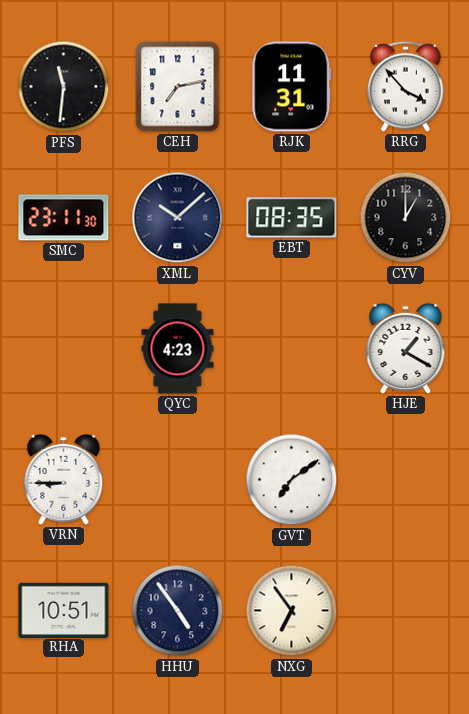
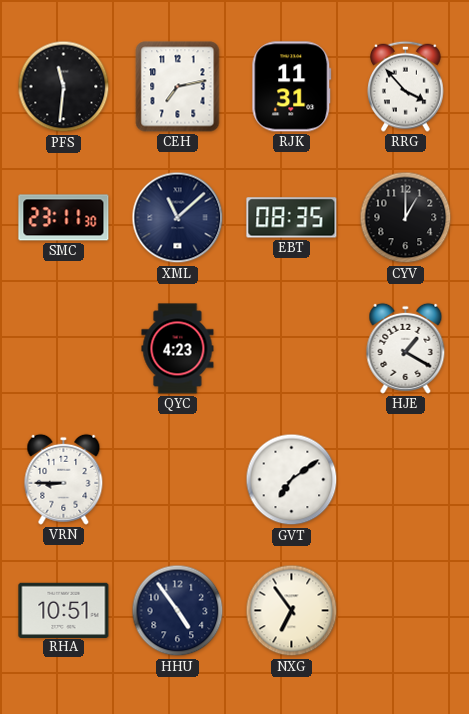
XML: 10:08 -> 11:08
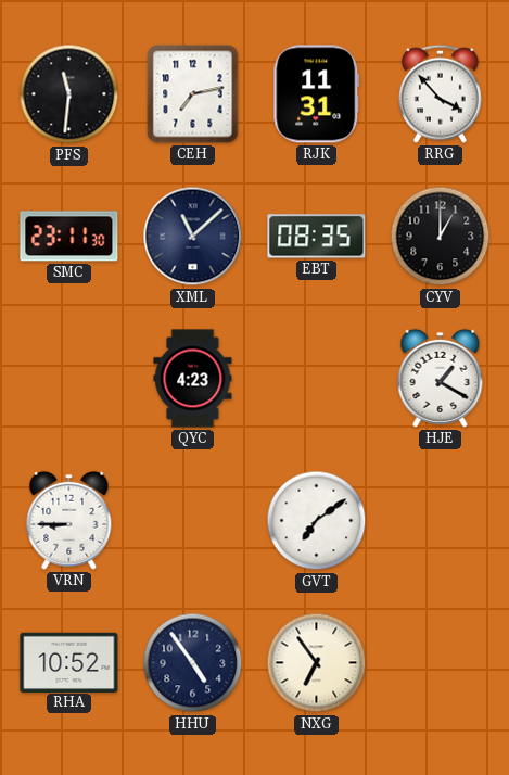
RHA: 10:51 -> 10:52
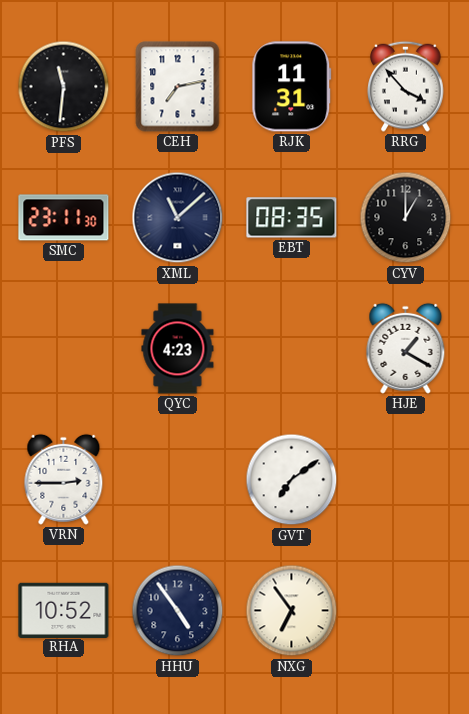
VRN: 8:45 -> 2:45
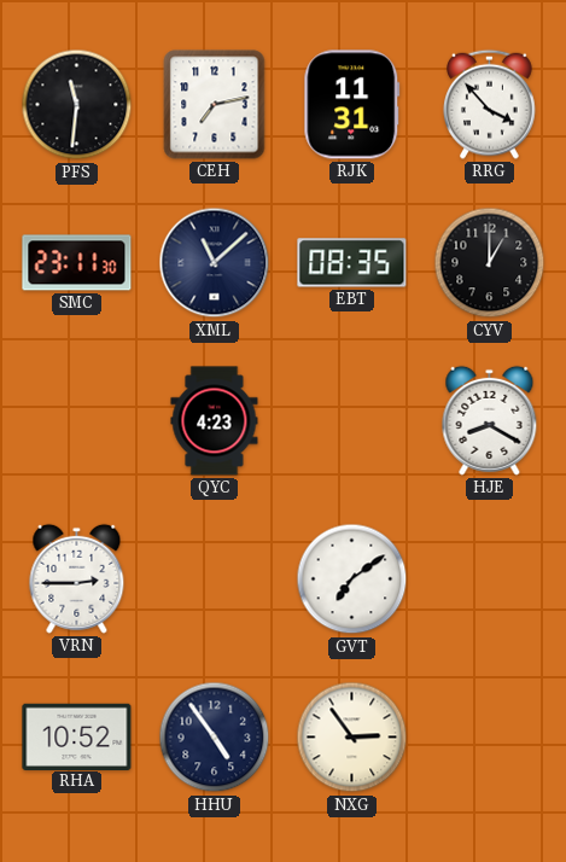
HJE: 1:20 -> 8:20
NXG: 6:54 -> 2:54
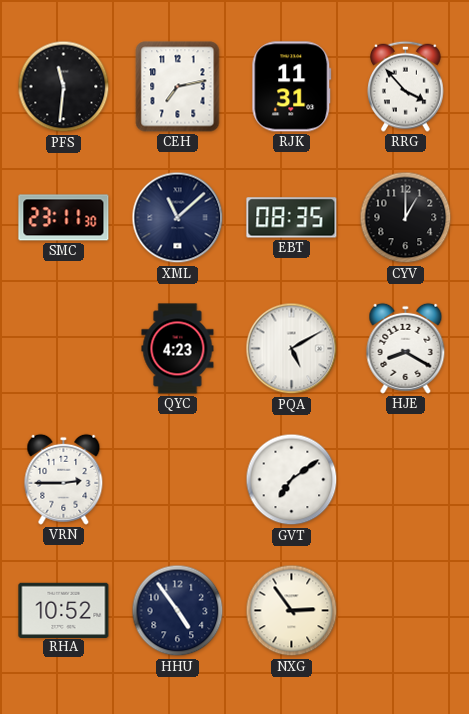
PQA: none -> 5:10
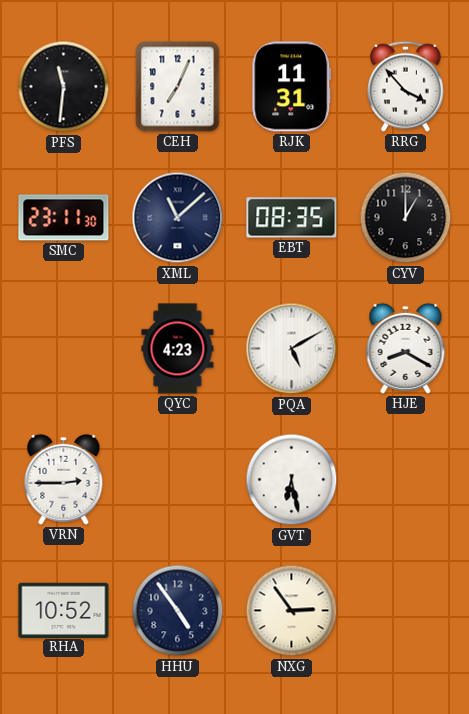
CEH: 7:13 -> 7:04
GVT: 7:09 -> 6:28
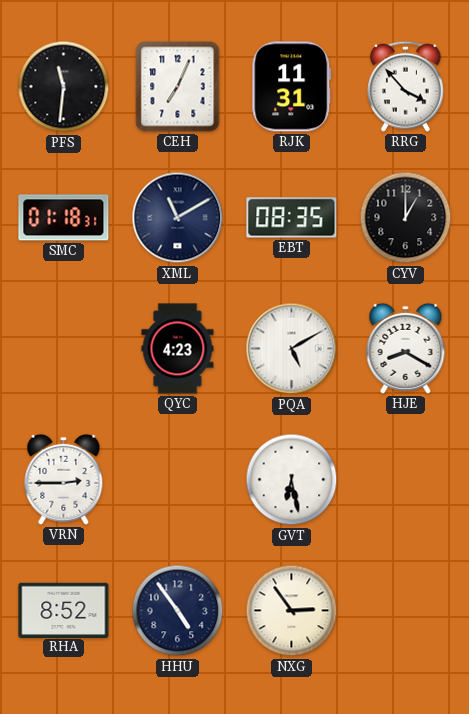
SMC: 23:11 -> 01:18
XML: 11:08 -> 11:10
RHA: 10:52 -> 8:52
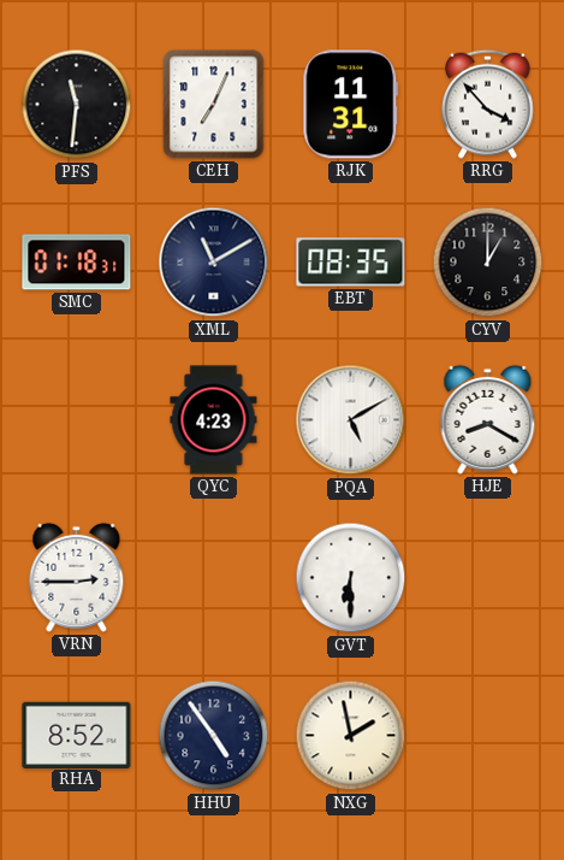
GVT: 6:28 -> 6:30
NXG: 2:54 -> 1:58
